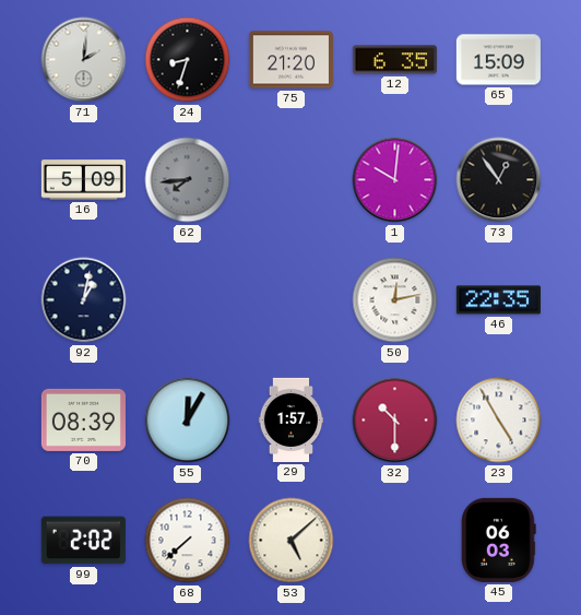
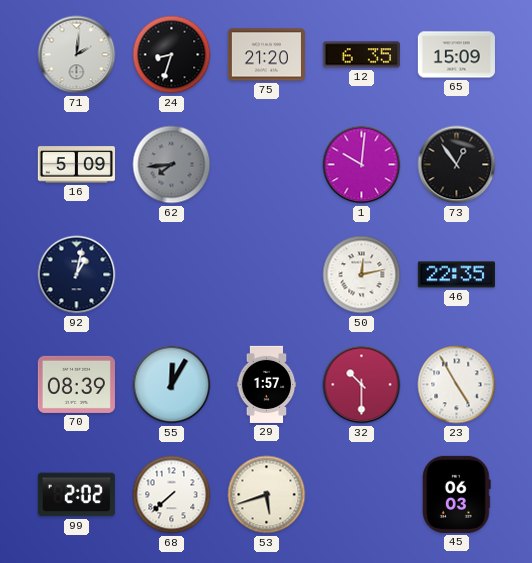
53: 5:08 -> 5:42
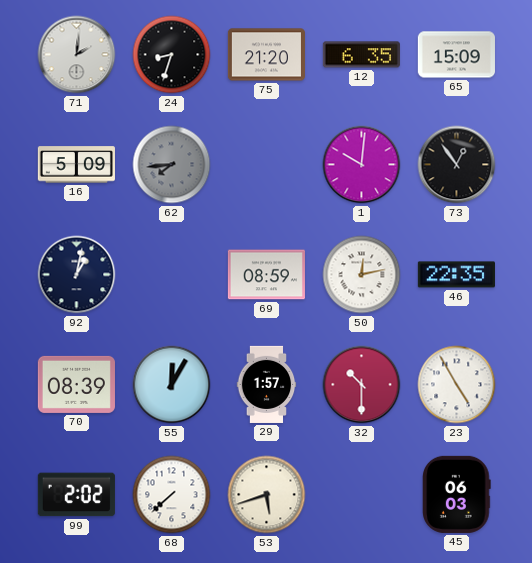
69: none -> 08:59
